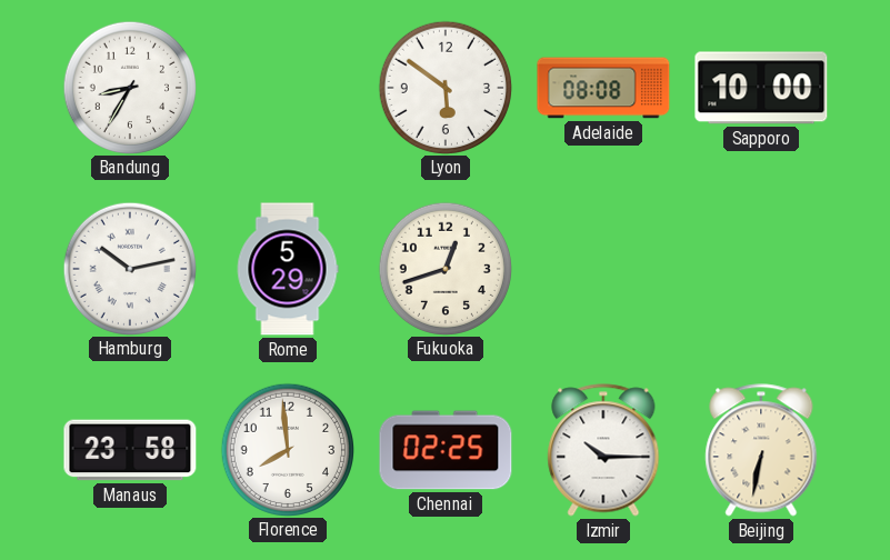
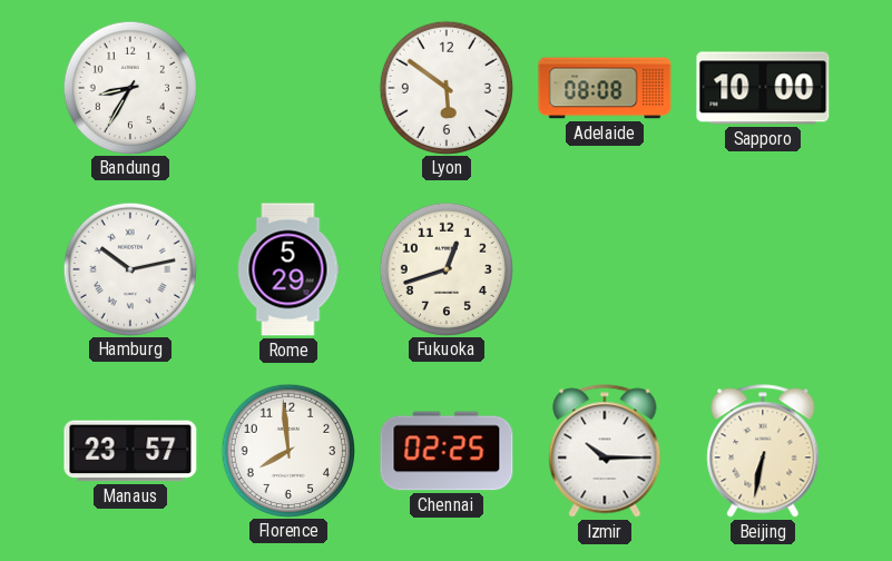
Manaus: 23:58 -> 23:57
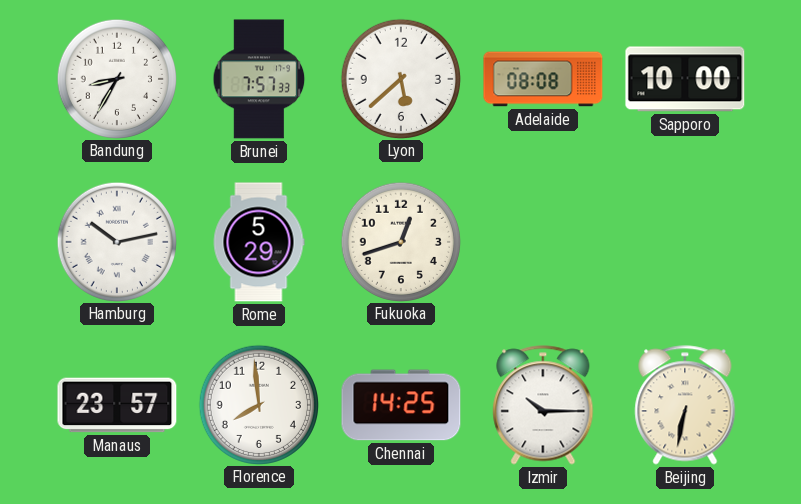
Brunei: none -> 7:57
Lyon: 5:51 -> 5:38
Chennai: 02:25 -> 14:25
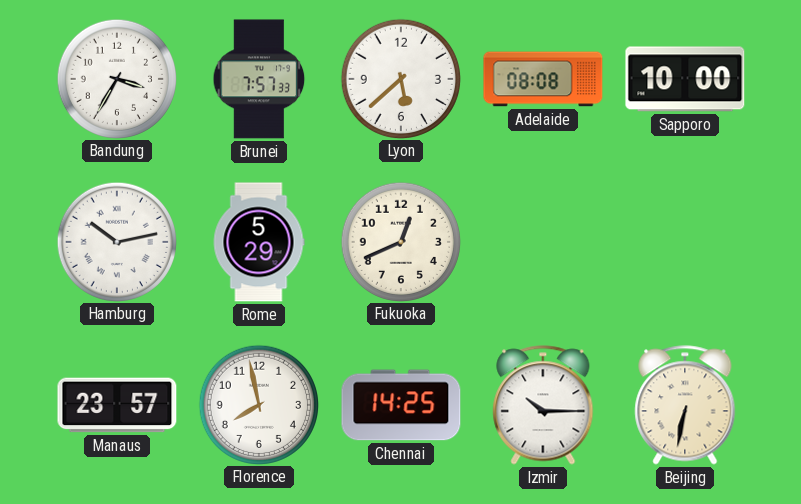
Bandung: 8:35 -> 3:35
Fukuoka: 12:42 -> 12:41
Florence: 7:59 -> 7:58
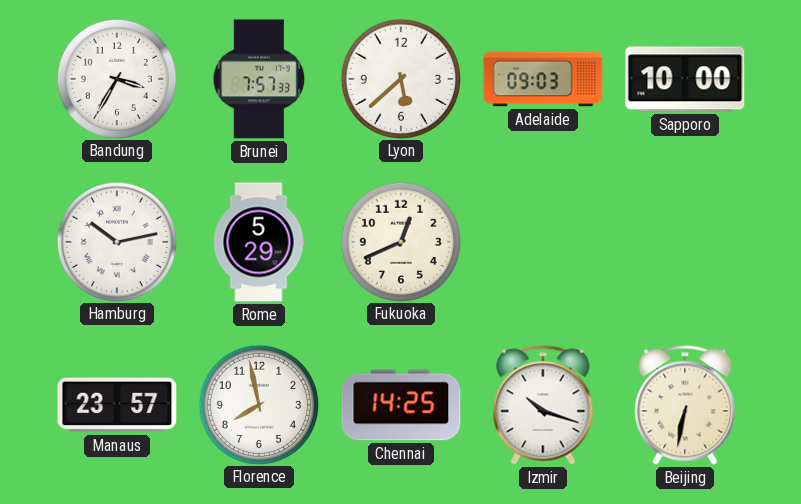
Adelaide: 08:08 -> 09:03
Izmir: 10:15 -> 10:18
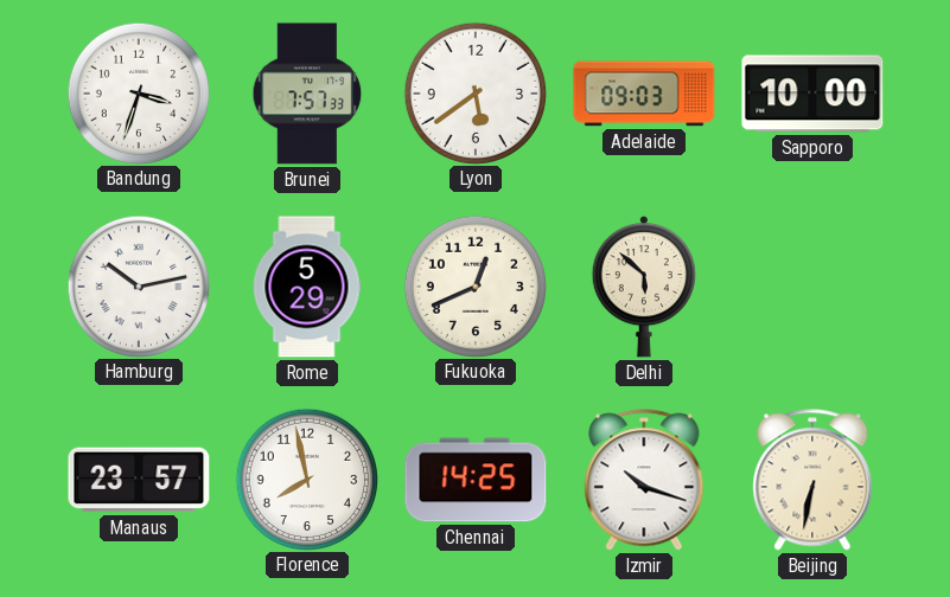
Bandung: 3:35 -> 3:33
Lyon: 5:38 -> 5:39
Delhi: none -> 5:52
